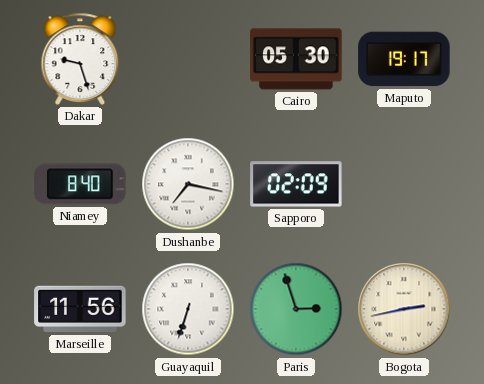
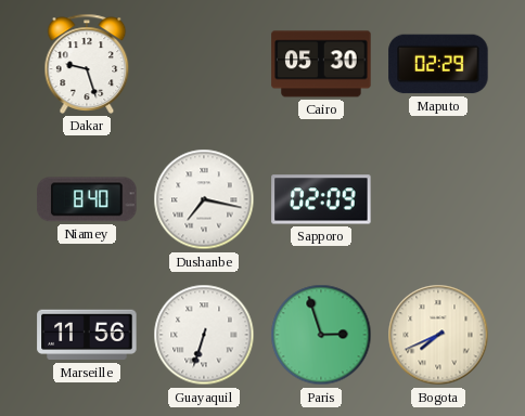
Maputo: 19:17 -> 02:29
Bogota: 2:43 -> 7:41
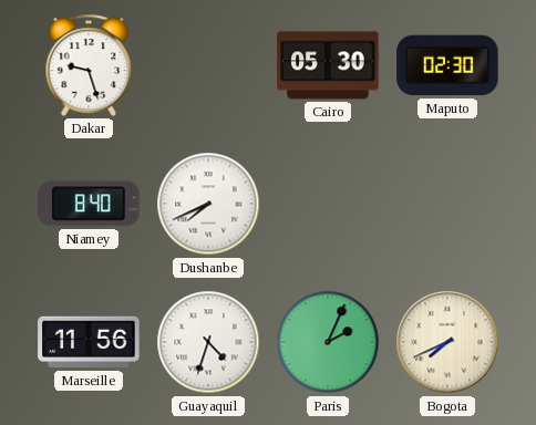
Maputo: 02:29 -> 02:30
Dushanbe: 7:17 -> 7:41
Sapporo: 02:09 -> none
Guayaquil: 6:33 -> 4:33
Paris: 2:57 -> 2:04
